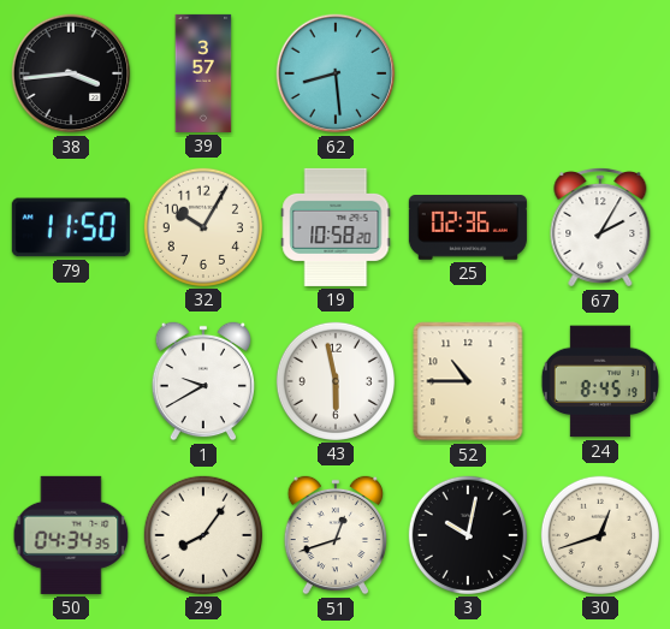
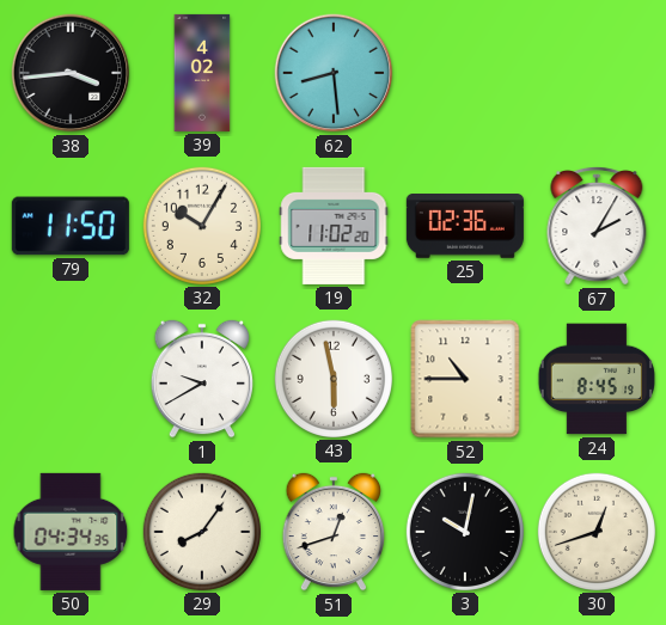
39: 3:57 -> 4:02
19: 10:58 -> 11:02
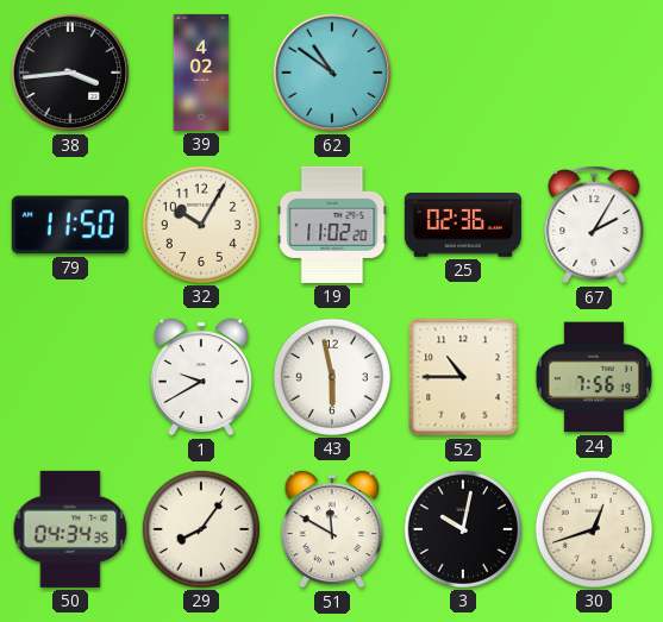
62: 8:29 -> 10:51
24: 8:45 -> 7:56
51: 12:42 -> 11:50
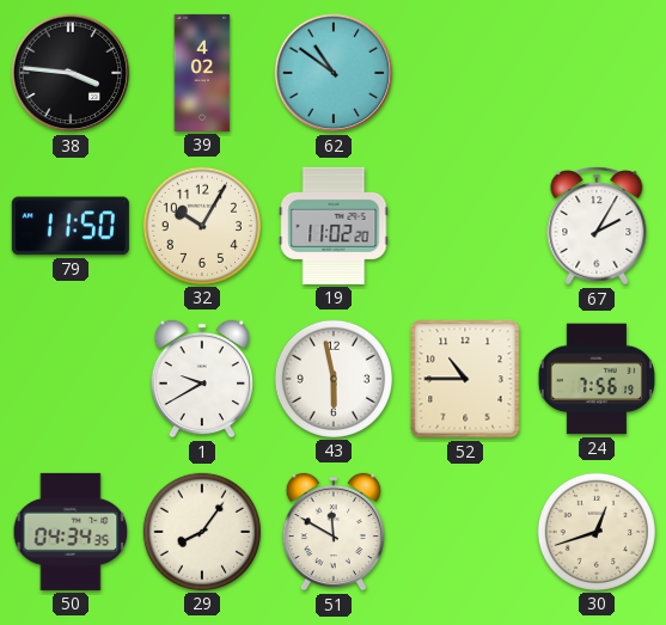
38: 3:44 -> 3:46
25: 02:36 -> none
3: 10:02 -> none
